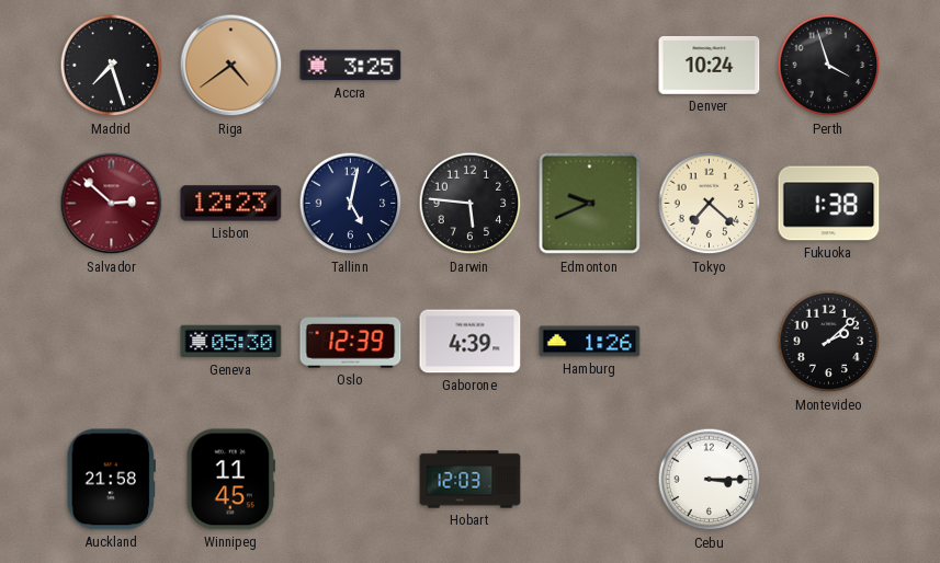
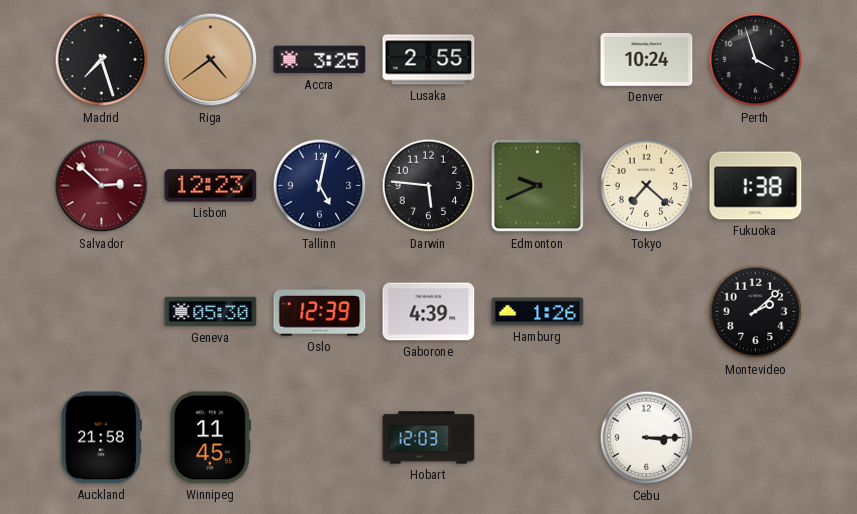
Lusaka: none -> 2:55
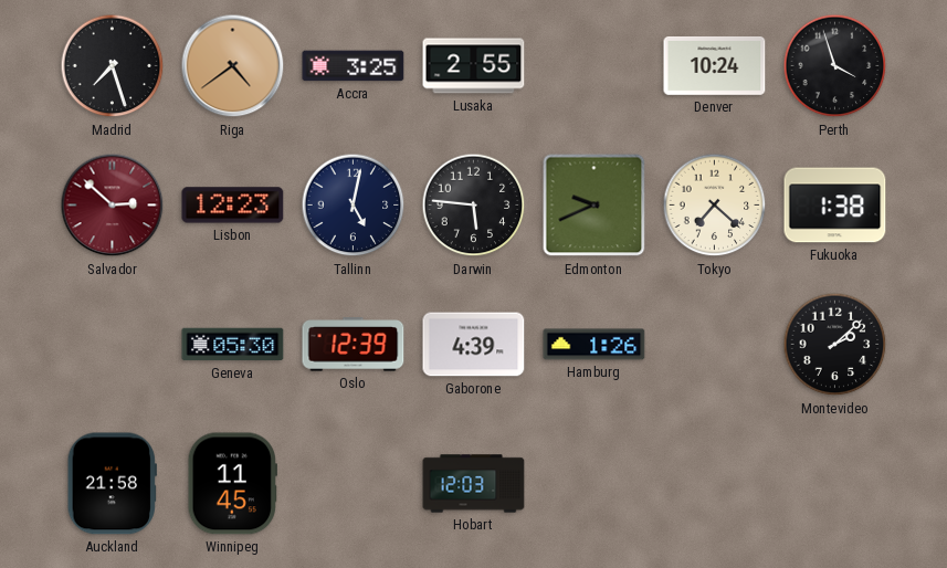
Cebu: 3:15 -> none
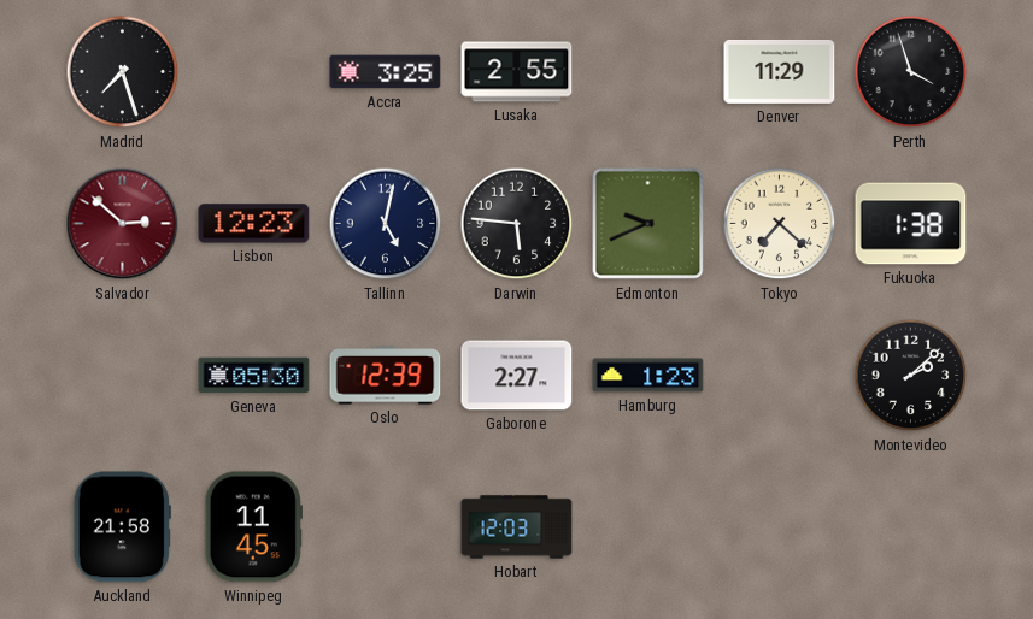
Riga: 4:39 -> none
Denver: 10:24 -> 11:29
Gaborone: 4:39 -> 2:27
Hamburg: 1:26 -> 1:23
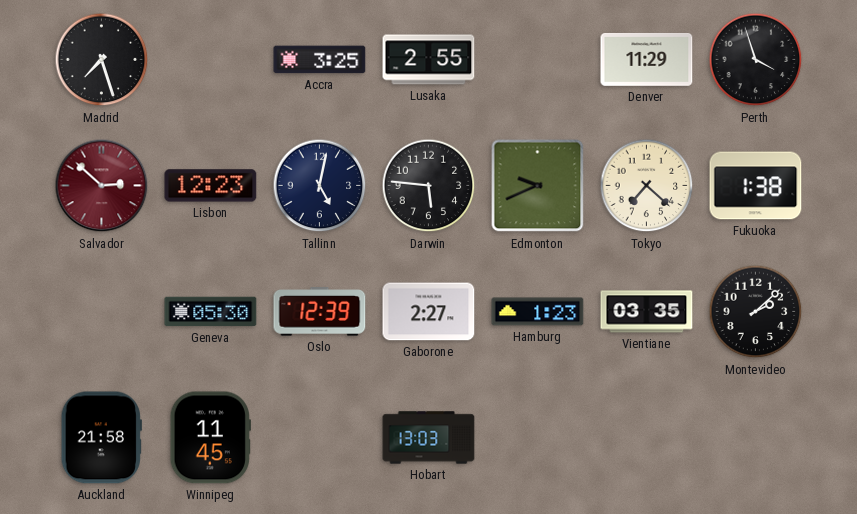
Vientiane: none -> 03:35
Hobart: 12:03 -> 13:03
